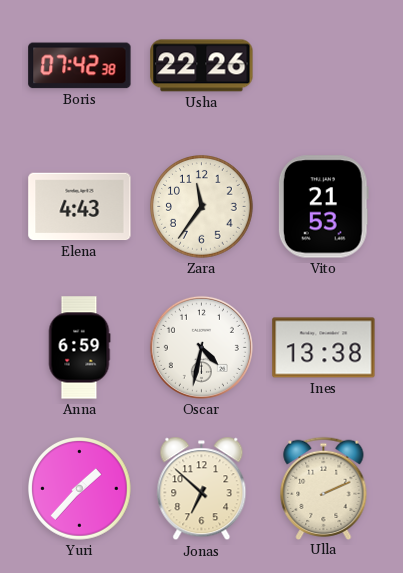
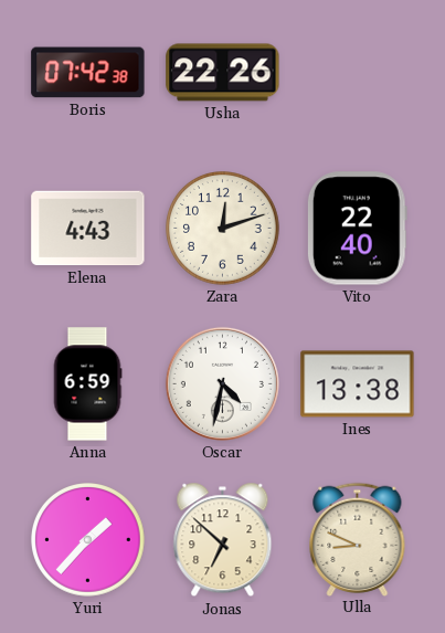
Zara: 11:36 -> 12:12
Vito: 21:53 -> 22:40
Ulla: 2:11 -> 8:49
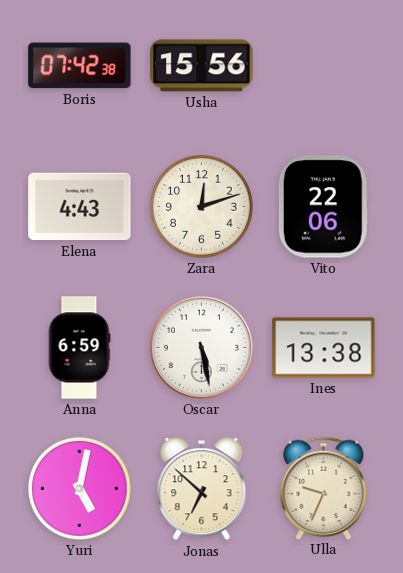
Usha: 22:26 -> 15:56
Vito: 22:40 -> 22:06
Oscar: 4:32 -> 5:28
Yuri: 1:37 -> 5:02
Ulla: 8:49 -> 9:34
